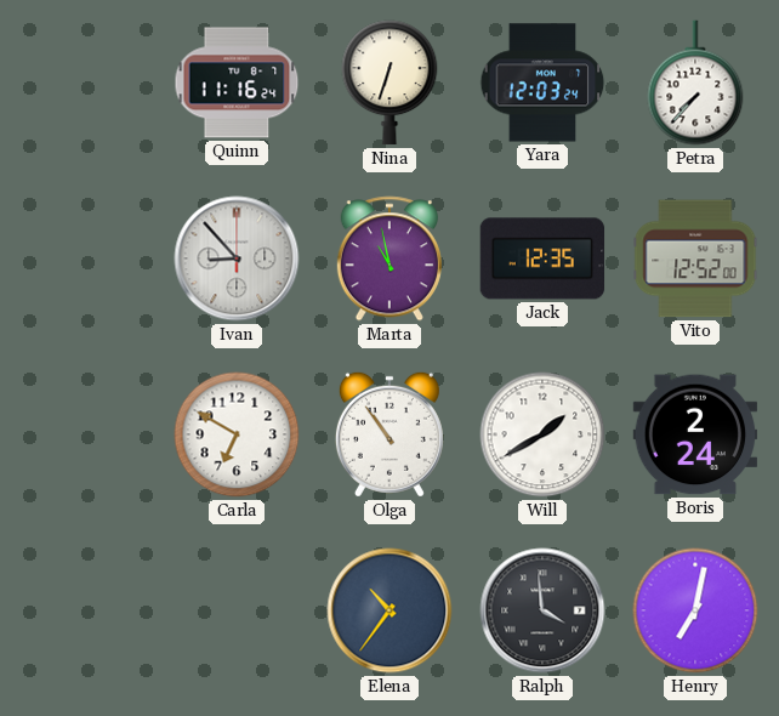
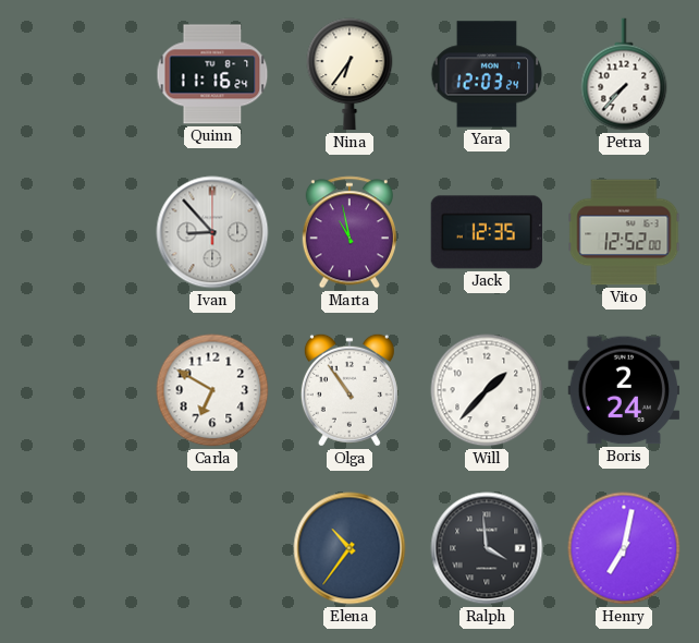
Nina: 6:33 -> 6:36
Will: 1:40 -> 1:37
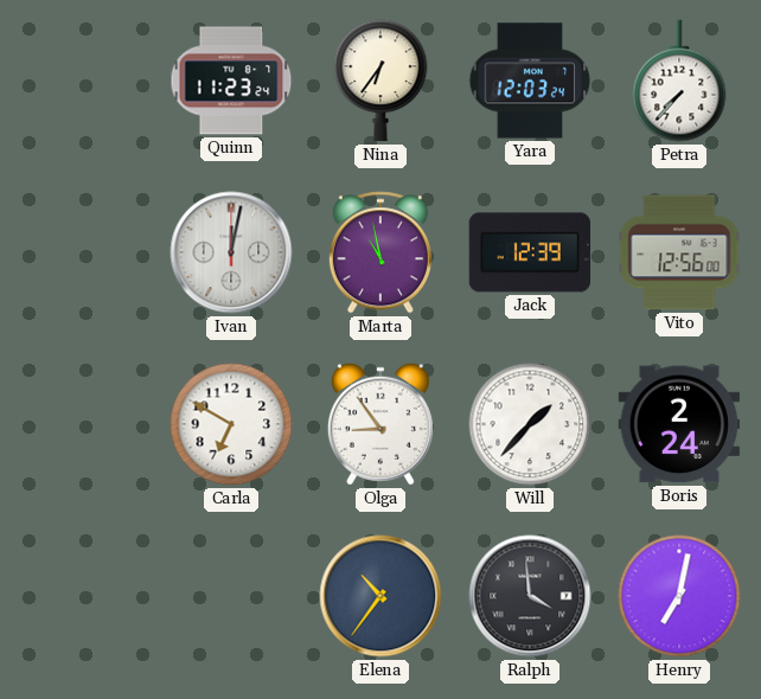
Quinn: 11:16 -> 11:23
Ivan: 8:53 -> 12:02
Jack: 12:35 -> 12:39
Vito: 12:52 -> 12:56
Olga: 10:54 -> 8:54
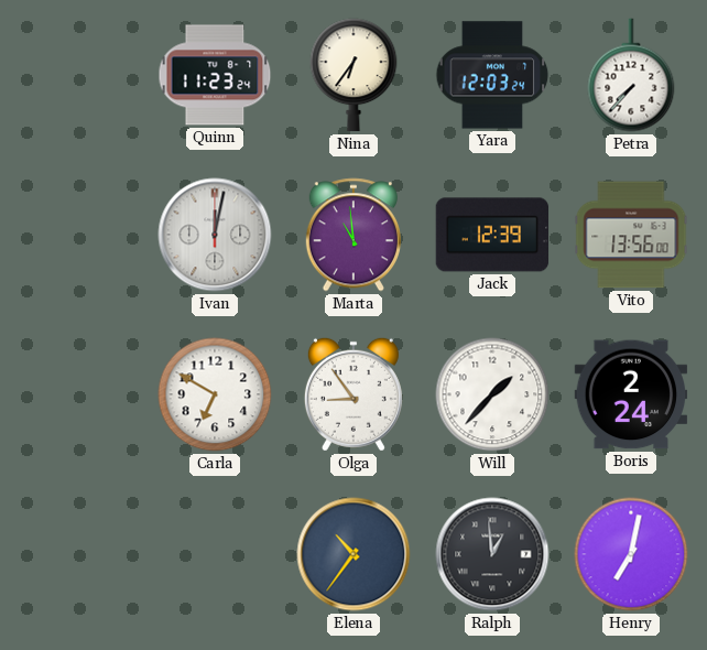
Marta: 10:58 -> 10:59
Vito: 12:56 -> 13:56
Ralph: 3:59 -> 12:59
